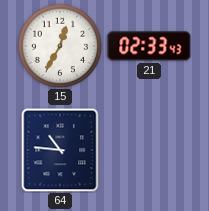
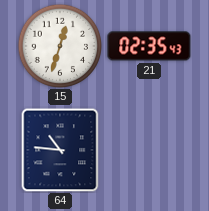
15: 12:35 -> 12:33
21: 02:33 -> 02:35
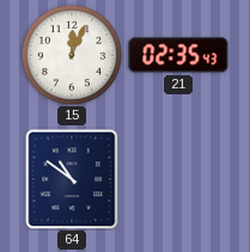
15: 12:33 -> 12:04
64: 10:46 -> 10:51
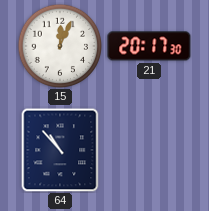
21: 02:35 -> 20:17
64: 10:51 -> 10:53
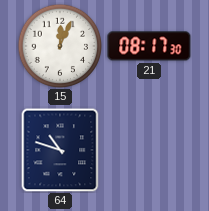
21: 20:17 -> 08:17
64: 10:53 -> 10:48
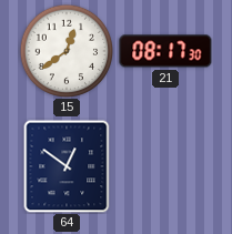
15: 12:04 -> 12:39
64: 10:48 -> 12:51
